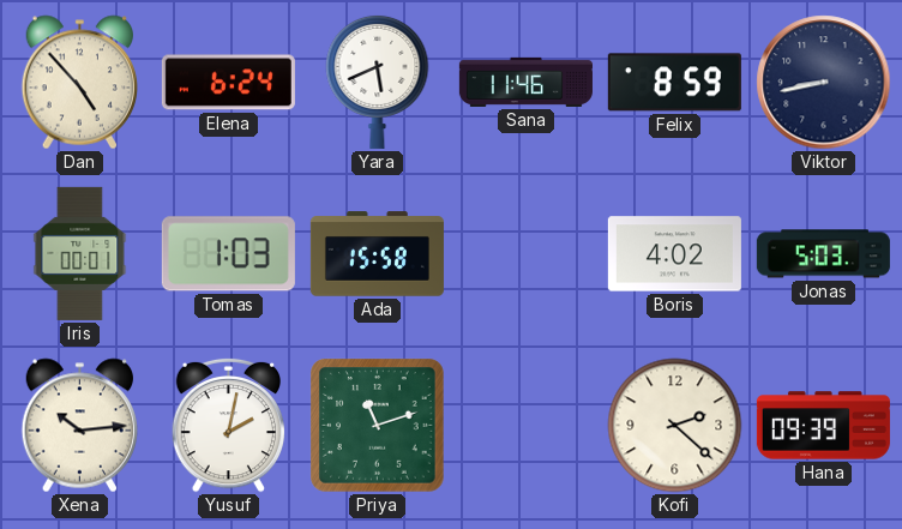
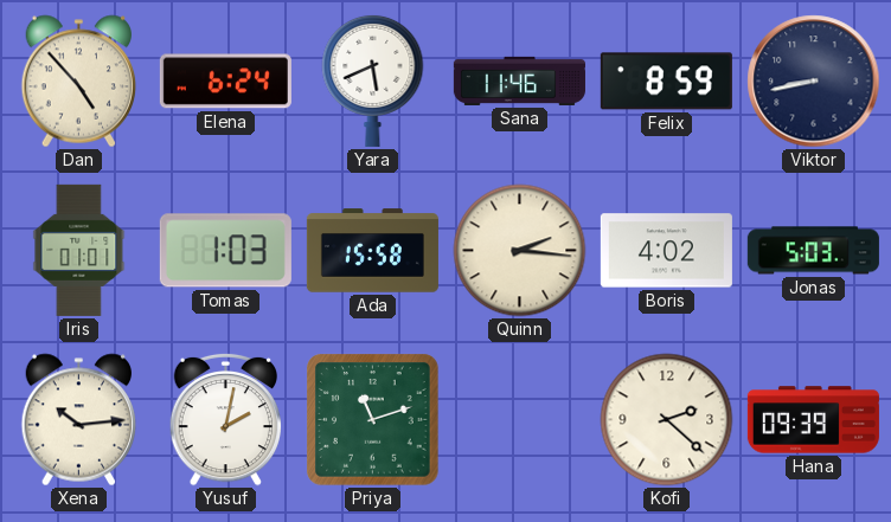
Iris: 00:01 -> 01:01
Quinn: none -> 2:16
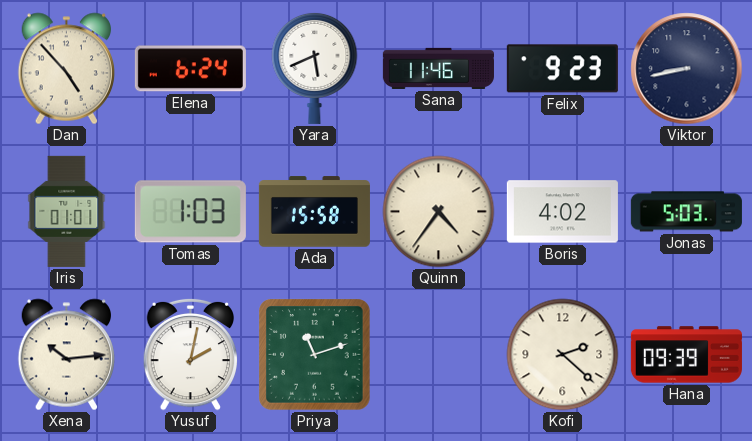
Felix: 8:59 -> 9:23
Quinn: 2:16 -> 4:36
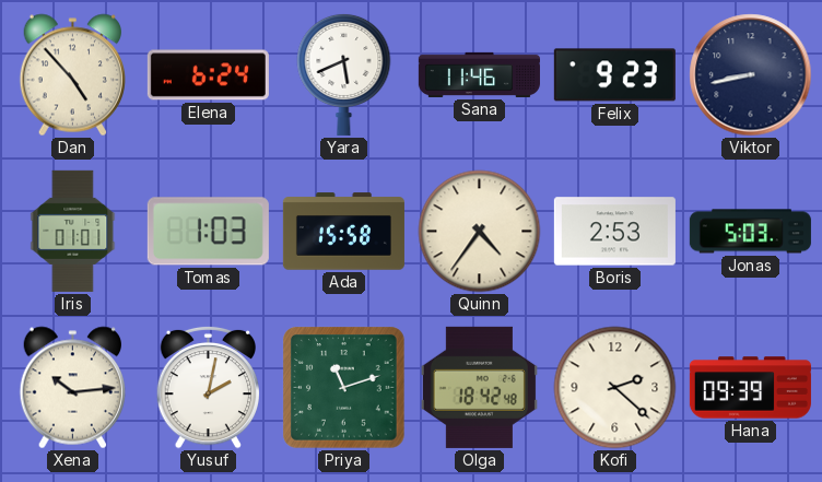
Boris: 4:02 -> 2:53
Olga: none -> 18:42
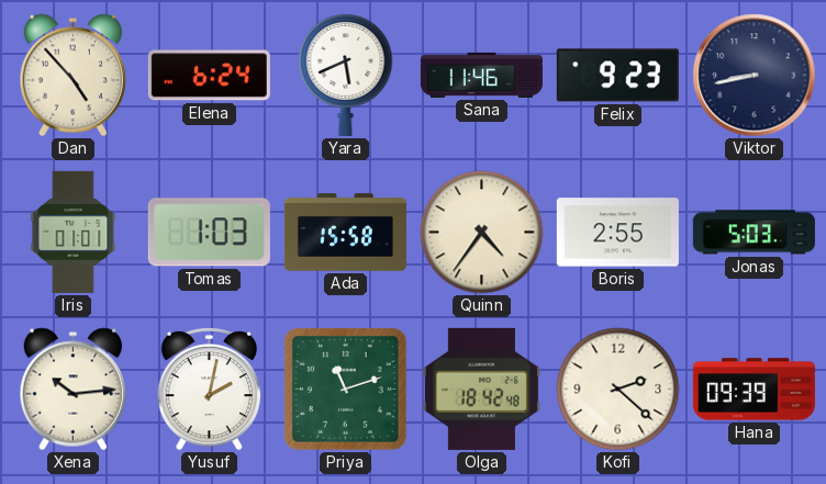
Boris: 2:53 -> 2:55
